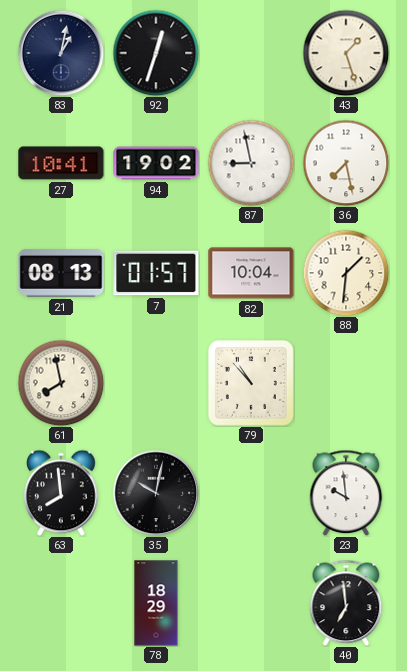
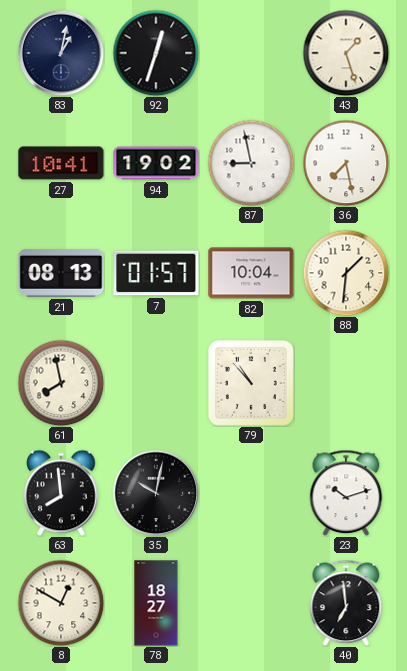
23: 9:59 -> 10:12
8: none -> 12:50
78: 18:29 -> 18:27
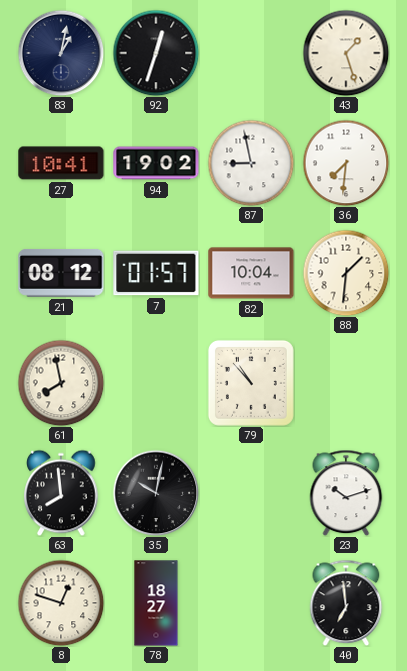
36: 7:28 -> 7:31
21: 08:13 -> 08:12
8: 12:50 -> 12:48
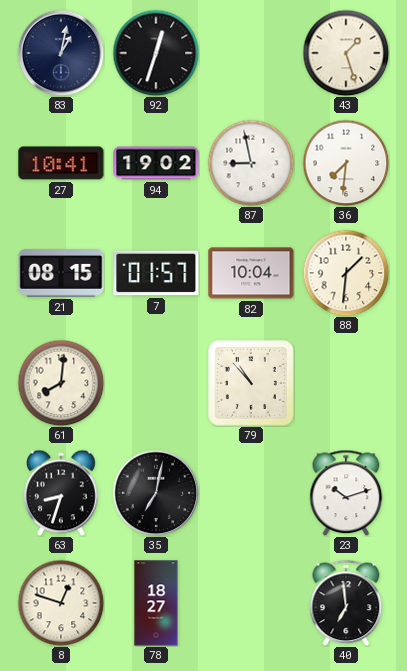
21: 08:12 -> 08:15
61: 7:58 -> 8:01
63: 7:59 -> 8:33
35: 10:02 -> 7:02
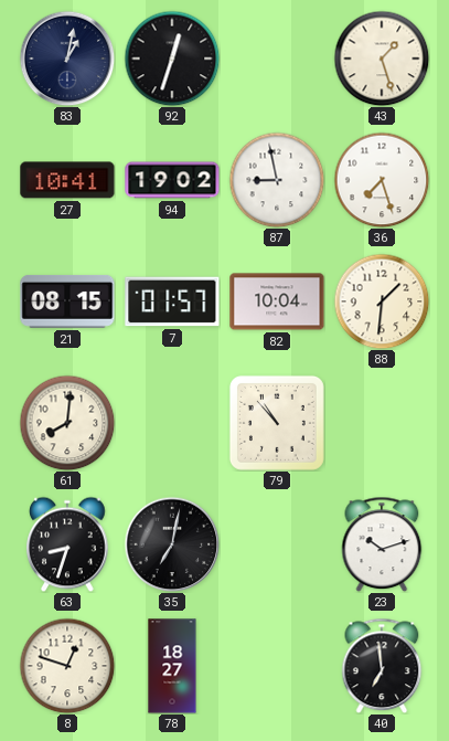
36: 7:31 -> 7:27
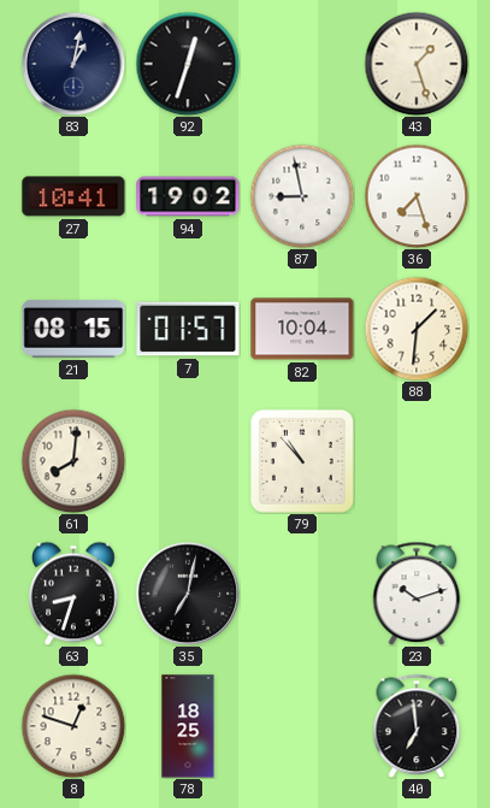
78: 18:27 -> 18:25
